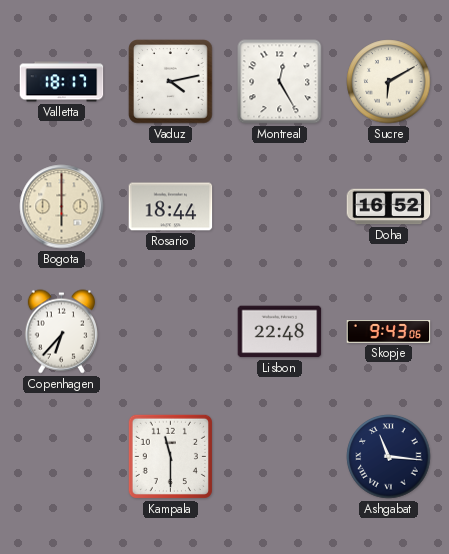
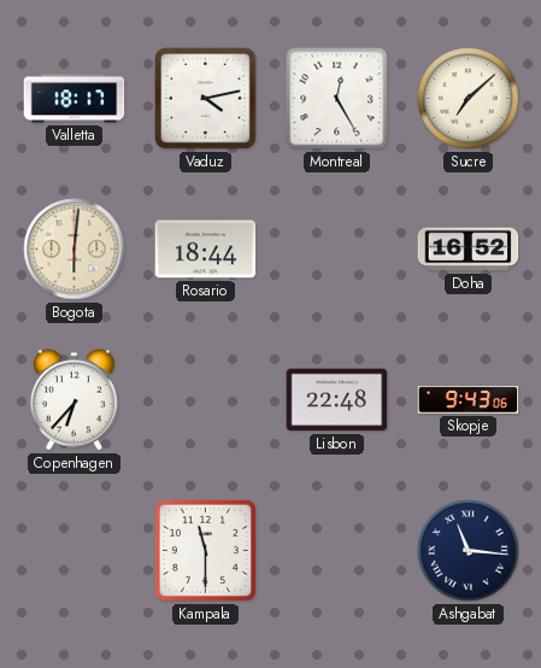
Sucre: 6:10 -> 7:08
Bogota: 6:00 -> 6:01
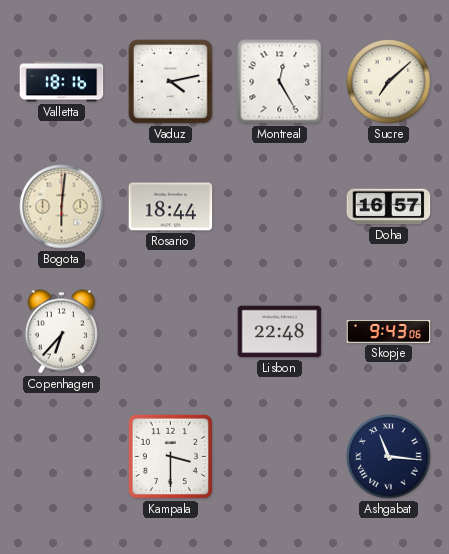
Valletta: 18:17 -> 18:16
Doha: 16:52 -> 16:57
Kampala: 11:30 -> 3:30
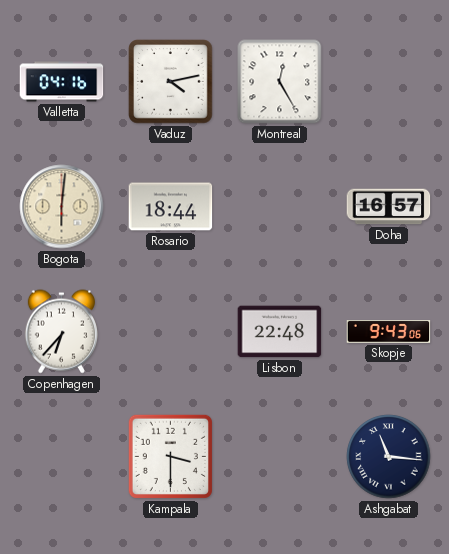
Valletta: 18:16 -> 04:16
Sucre: 7:08 -> none
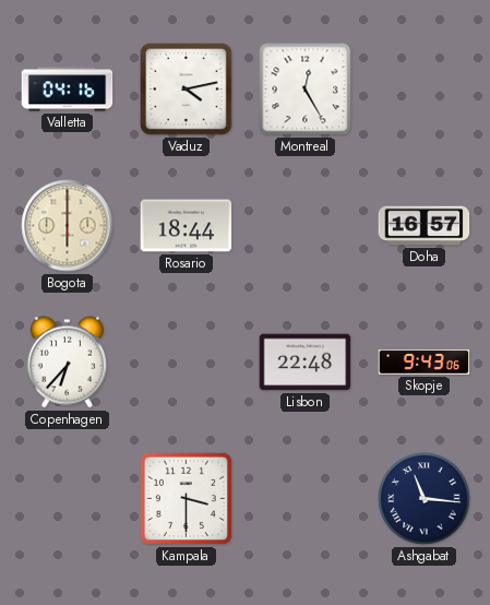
Bogota: 6:01 -> 6:00
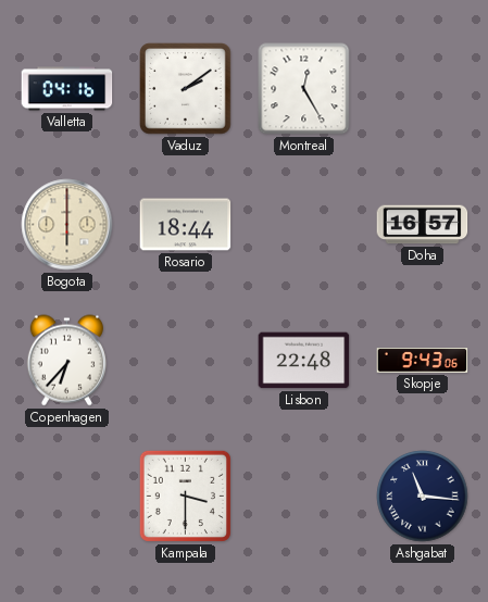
Vaduz: 4:13 -> 2:09
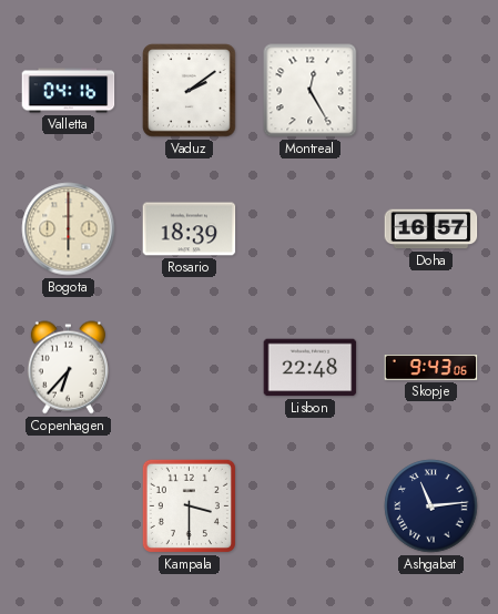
Rosario: 18:44 -> 18:39
Ashgabat: 11:16 -> 11:14
